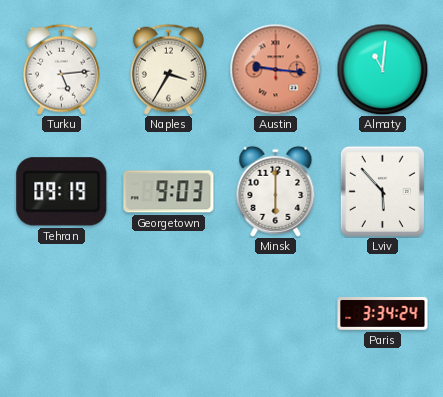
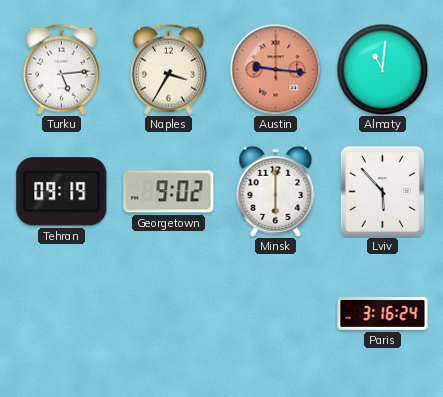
Georgetown: 9:03 -> 9:02
Paris: 3:34 -> 3:16
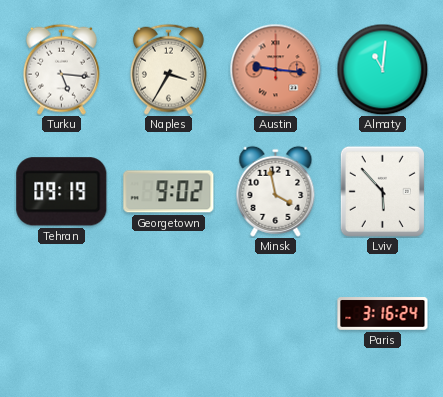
Turku: 5:14 -> 5:16
Minsk: 6:00 -> 3:58
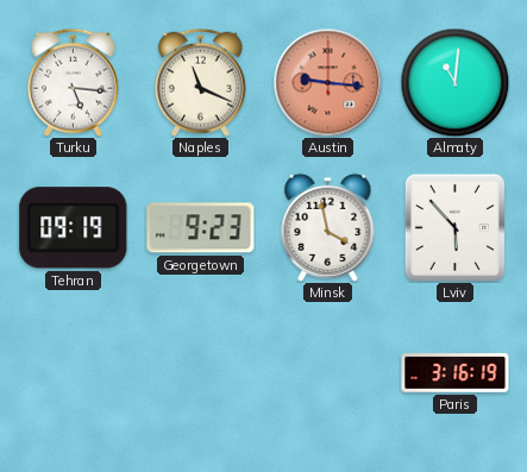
Naples: 3:35 -> 11:19
Georgetown: 9:02 -> 9:23
Paris: 3:16:24 -> 3:16:19
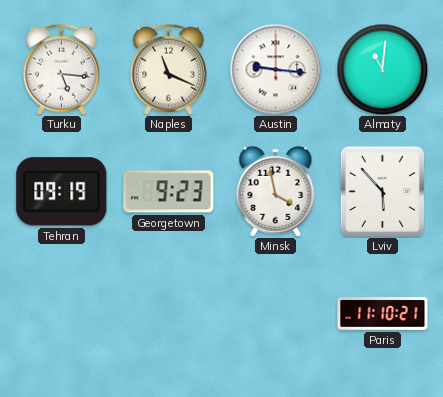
Austin dial: salmon -> white
Paris: 3:16 -> 11:10
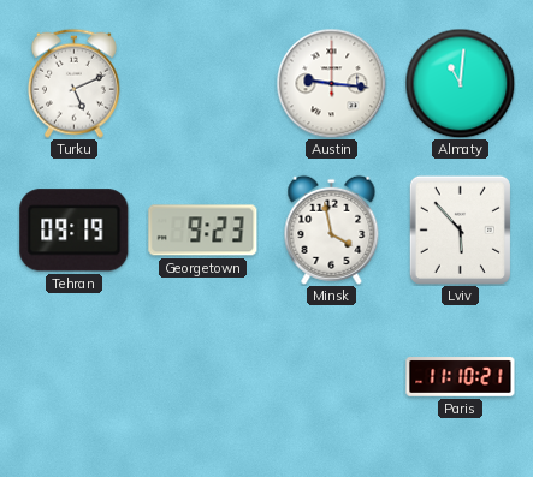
Turku: 5:16 -> 5:11
Naples: 11:19 -> none
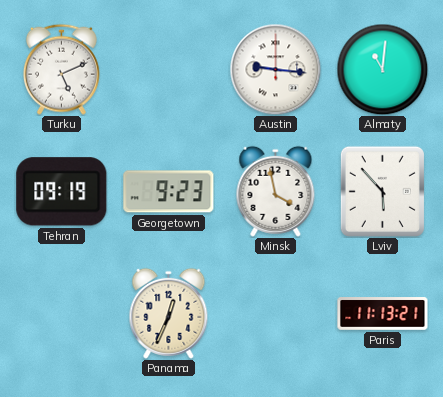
Panama: none -> 12:34
Paris: 11:10 -> 11:13
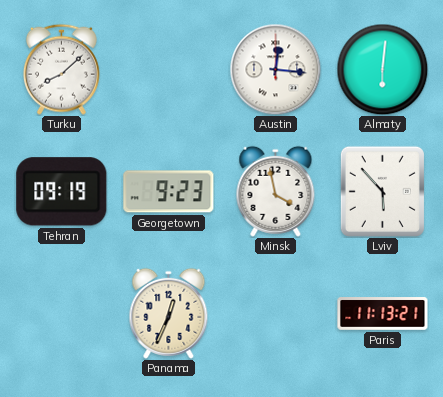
Turku: 5:11 -> 8:08
Austin: 9:16 -> 12:16
Almaty: 11:01 -> 6:01
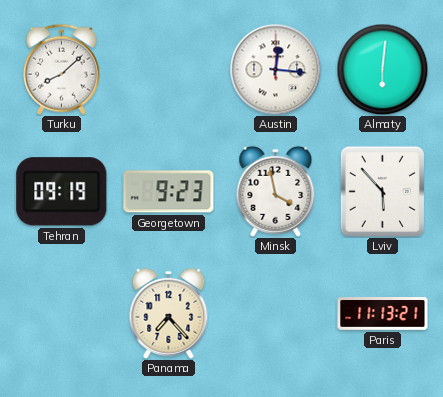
Panama: 12:34 -> 7:23
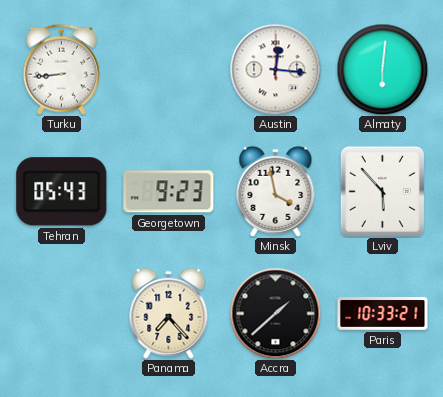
Turku: 8:08 -> 8:44
Tehran: 09:19 -> 05:43
Accra: none -> 1:38
Paris: 11:13 -> 10:33
